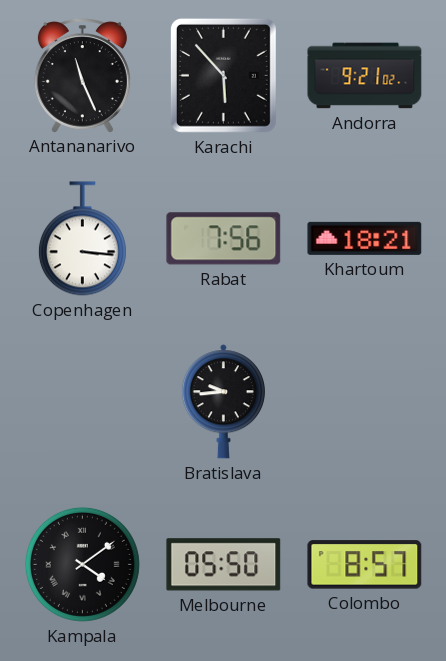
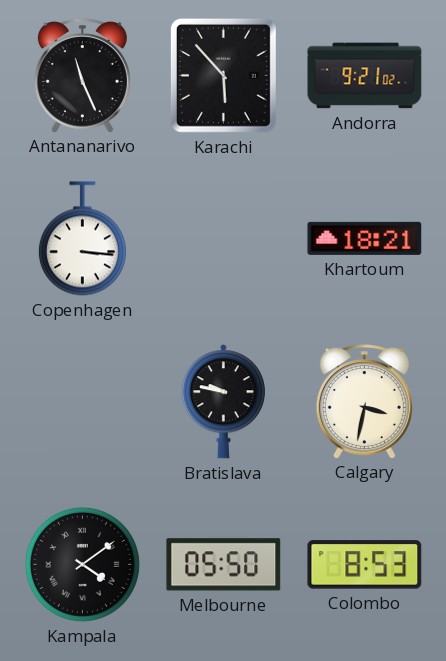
Rabat: 7:56 -> none
Bratislava: 9:44 -> 9:47
Calgary: none -> 3:32
Colombo: 8:57 -> 8:53
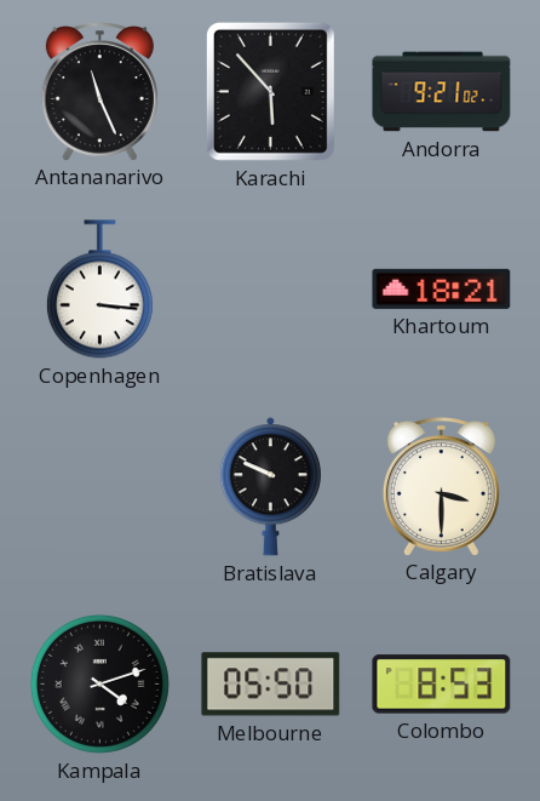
Bratislava: 9:47 -> 9:49
Calgary: 3:32 -> 3:30
Kampala: 4:09 -> 4:12
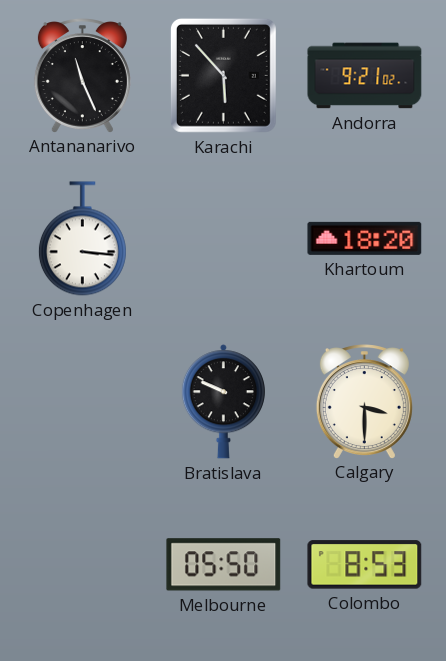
Khartoum: 18:21 -> 18:20
Kampala: 4:12 -> none
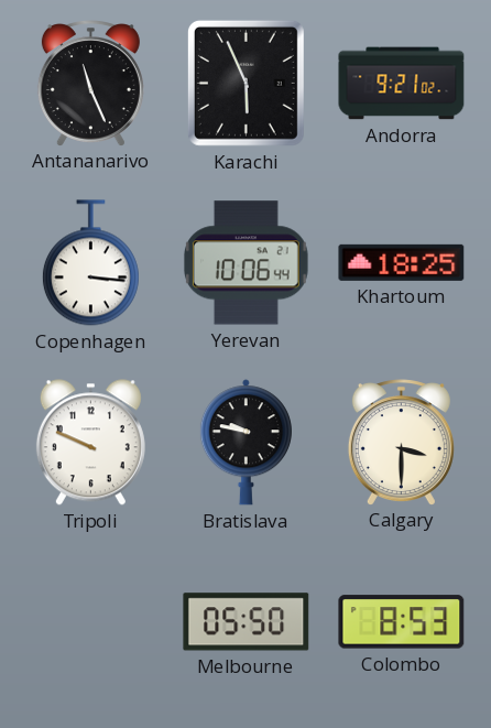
Karachi: 5:53 -> 5:56
Yerevan: none -> 10:06
Khartoum: 18:20 -> 18:25
Tripoli: none -> 9:49
Bratislava: 9:49 -> 9:47
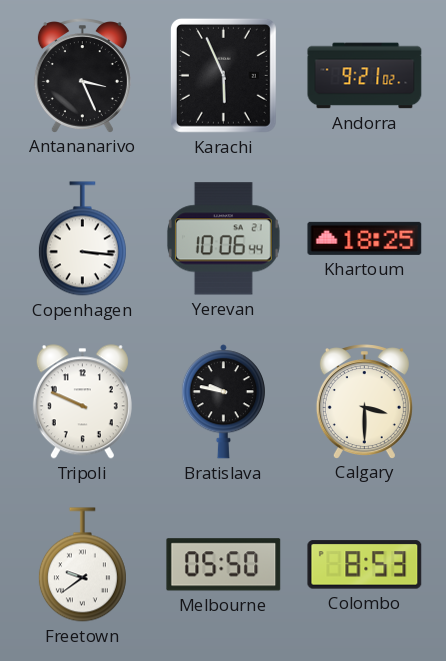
Antananarivo: 11:26 -> 3:26
Freetown: none -> 9:39
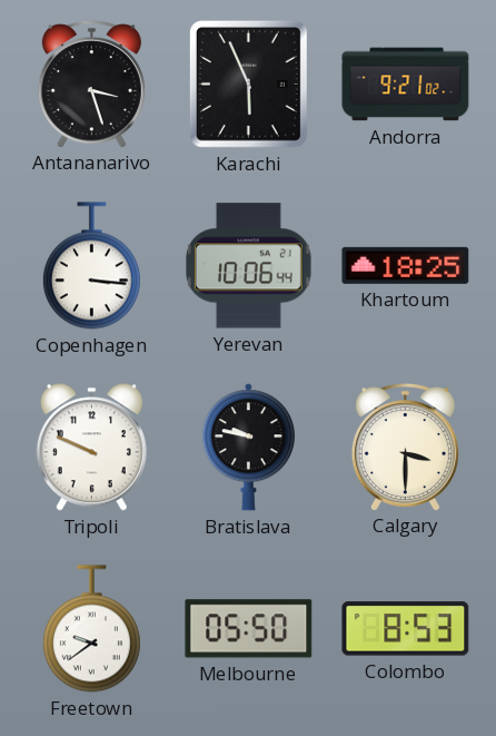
Antananarivo: 3:26 -> 3:27
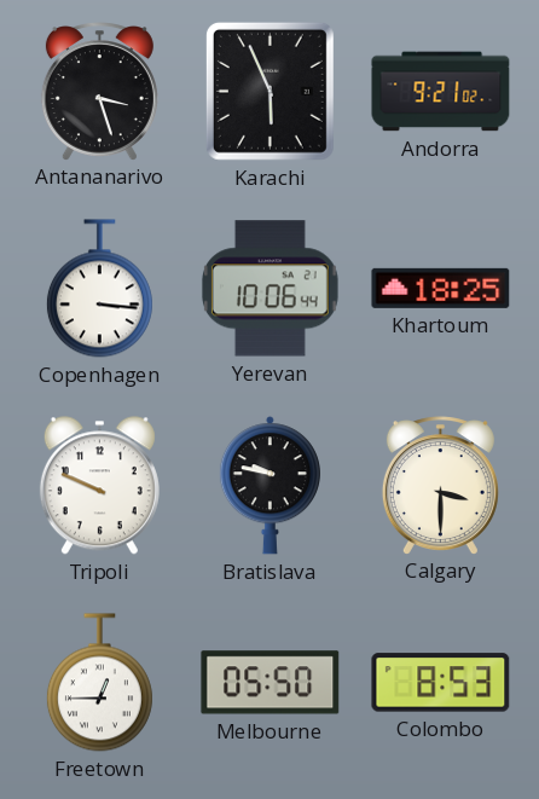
Freetown: 9:39 -> 12:45
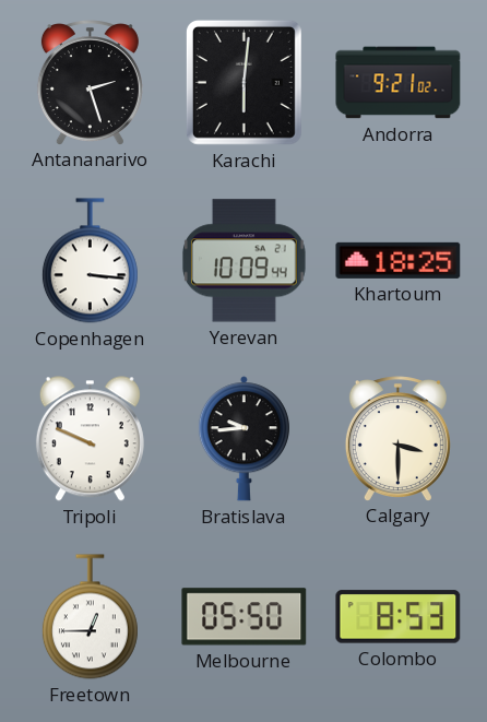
Antananarivo: 3:27 -> 2:27
Karachi: 5:56 -> 6:01
Yerevan: 10:06 -> 10:09
Bratislava: 9:47 -> 9:44
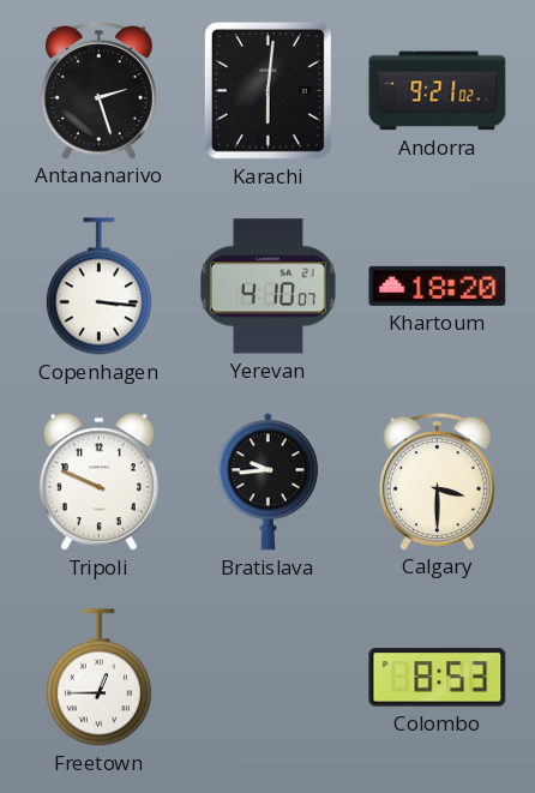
Yerevan: 10:09 -> 4:10
Khartoum: 18:25 -> 18:20
Melbourne: 05:50 -> none
